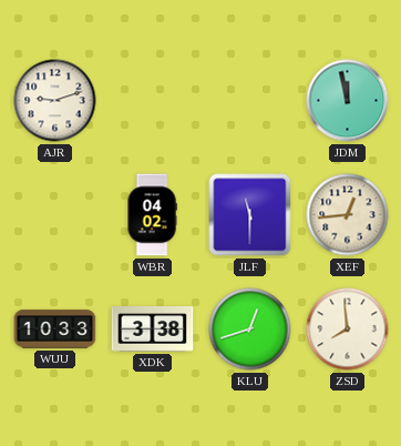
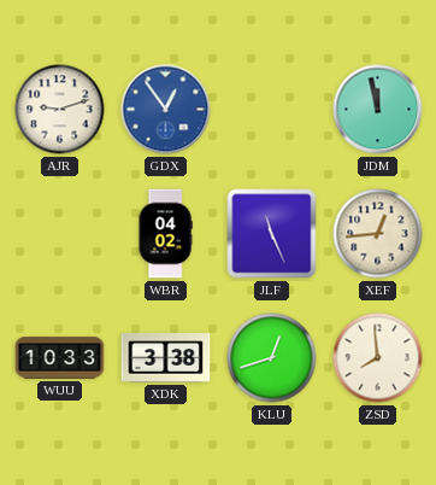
GDX: none -> 12:54
JLF: 11:30 -> 11:26
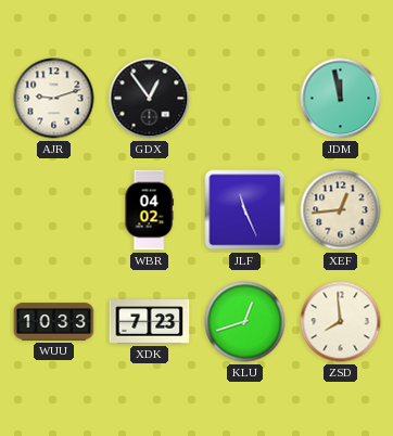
GDX dial: blue -> black
XDK: 3:38 -> 7:23
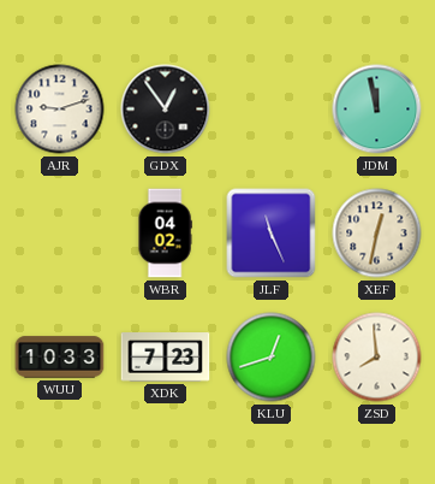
XEF: 12:44 -> 12:32
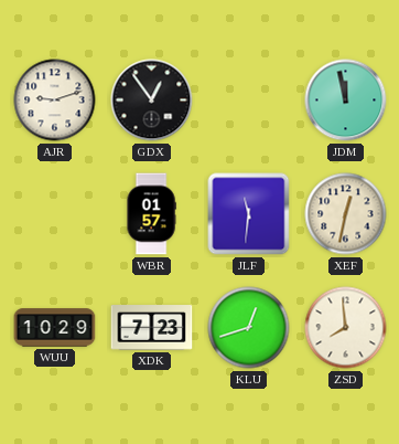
WBR: 04:02 -> 01:57
JLF: 11:26 -> 11:31
WUU: 10:33 -> 10:29
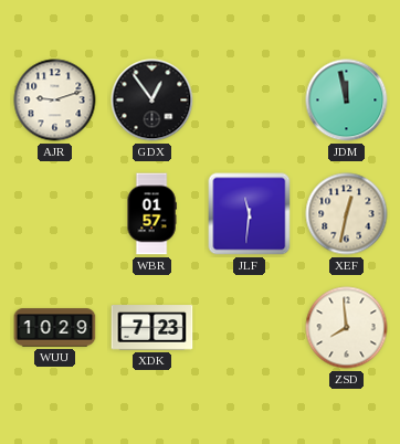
KLU: 12:42 -> none
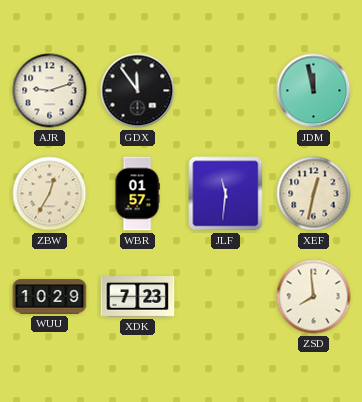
GDX: 12:54 -> 11:54
ZBW: none -> 12:35
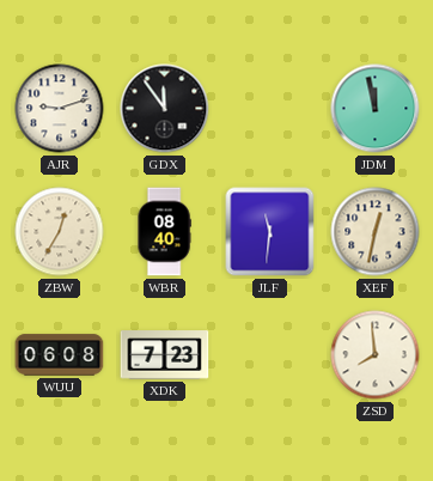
WBR: 01:57 -> 08:40
WUU: 10:29 -> 06:08
